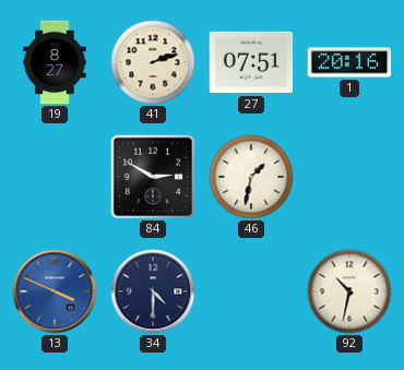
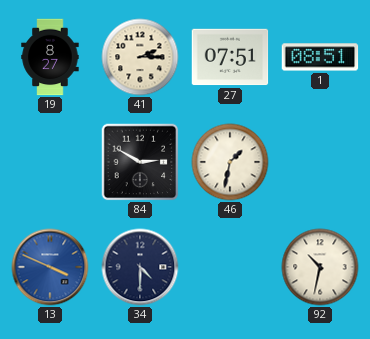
41: 2:12 -> 2:15
1: 20:16 -> 08:51
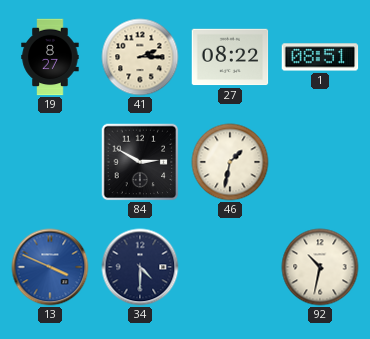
27: 07:51 -> 08:22
